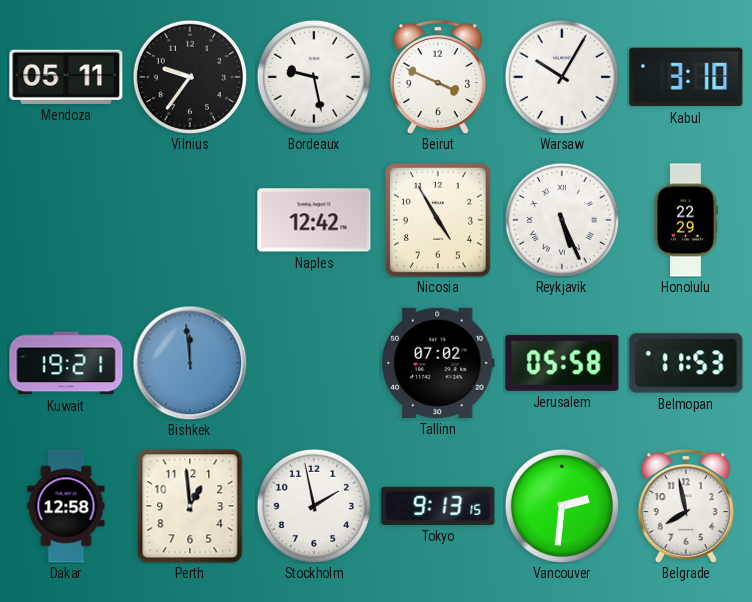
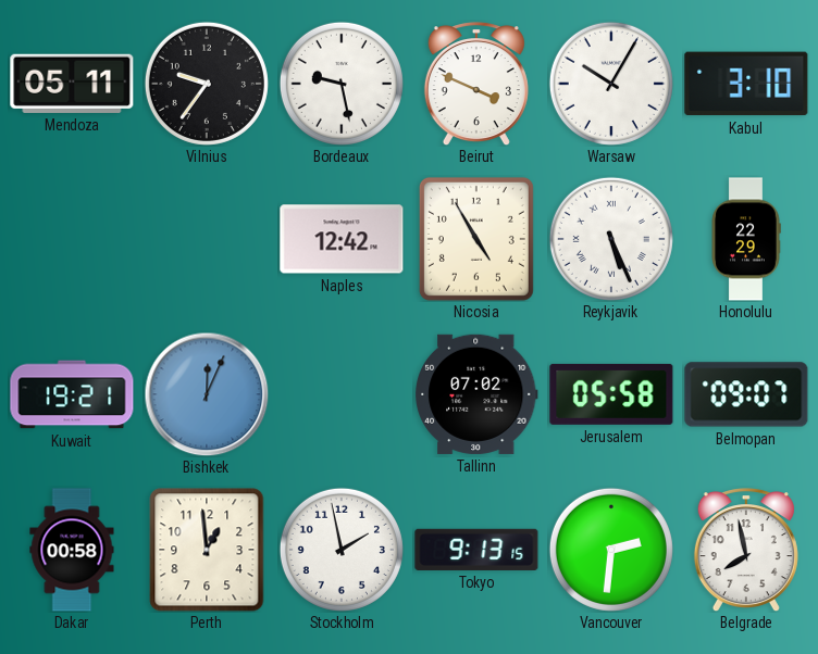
Bishkek: 11:59 -> 12:04
Belmopan: 11:53 -> 09:07
Dakar: 12:58 -> 00:58
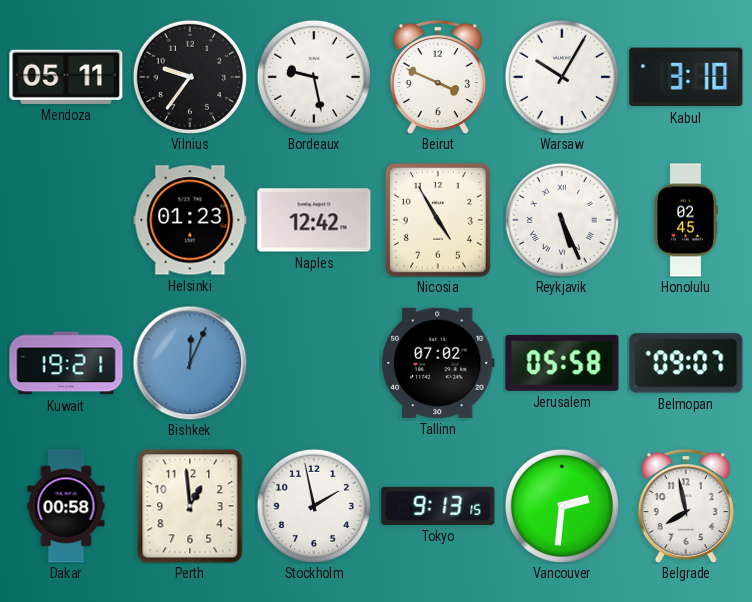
Helsinki: none -> 01:23
Honolulu: 22:29 -> 02:45
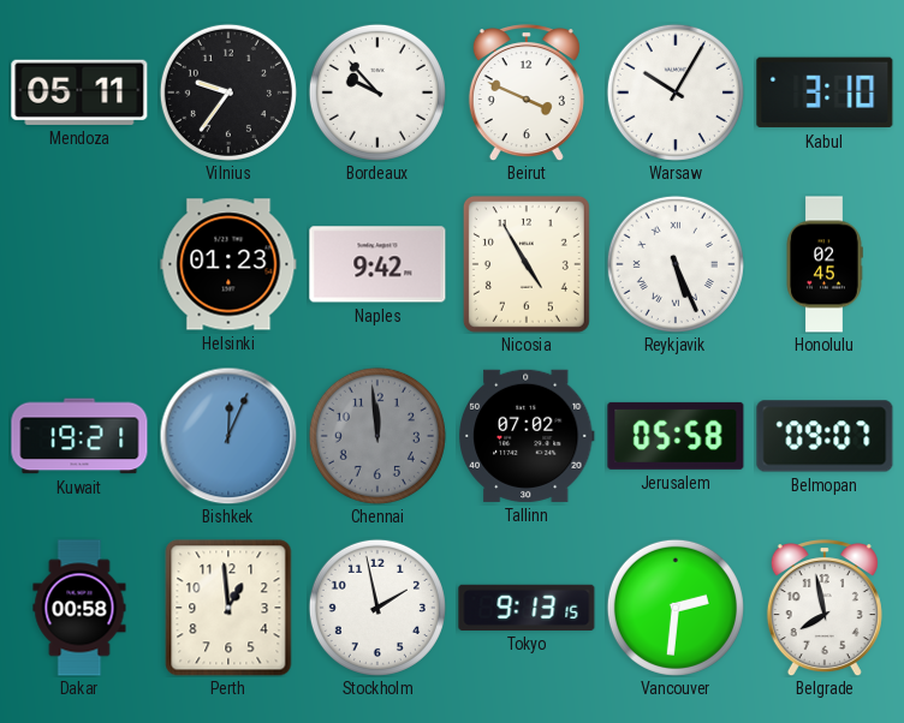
Bordeaux: 9:28 -> 9:53
Naples: 12:42 -> 9:42
Chennai: none -> 11:59
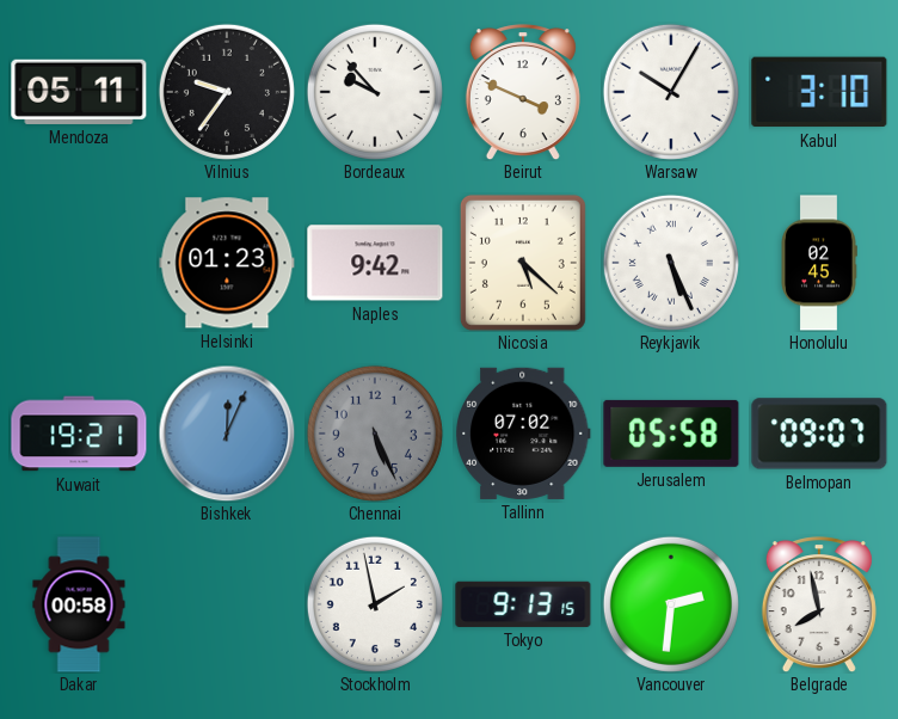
Nicosia: 4:55 -> 5:22
Chennai: 11:59 -> 5:26
Perth: 12:59 -> none
